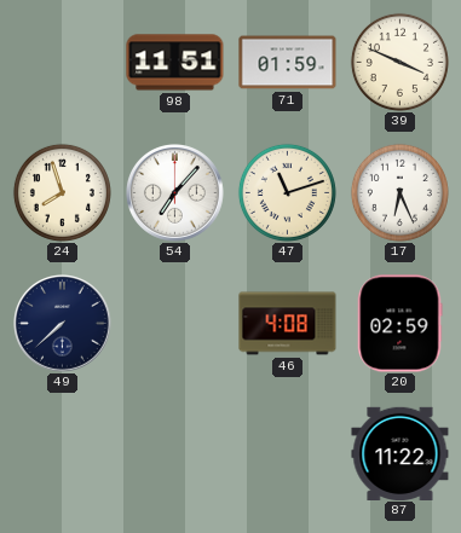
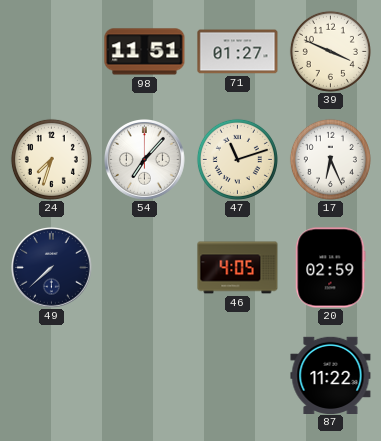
71: 01:59 -> 01:27
24: 7:57 -> 7:33
46: 4:08 -> 4:05
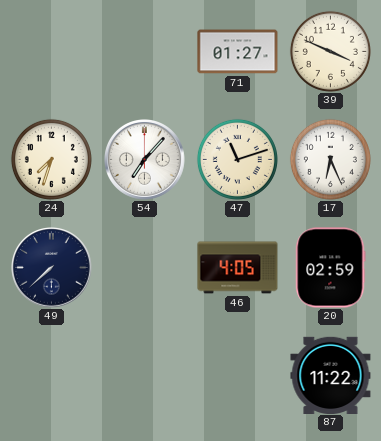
98: 11:51 -> none
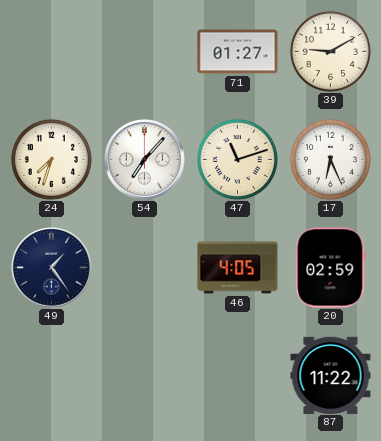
39: 3:49 -> 9:10
49: 7:38 -> 1:24
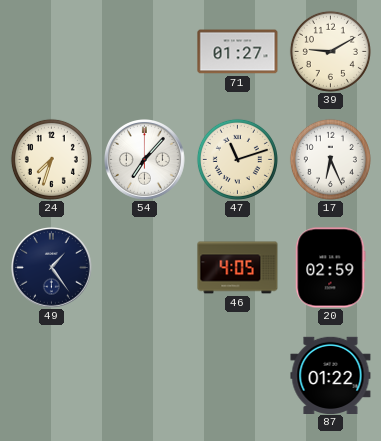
87: 11:22 -> 01:22
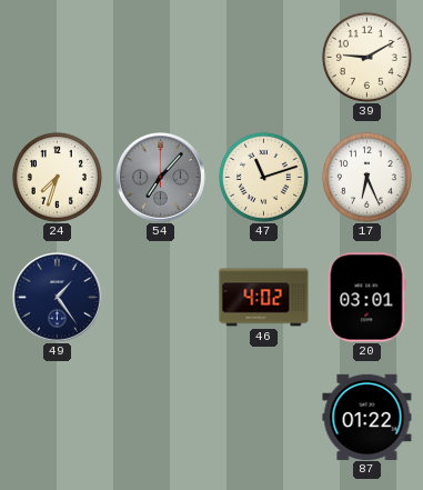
71: 01:27 -> none
54 dial: white -> grey
46: 4:05 -> 4:02
20: 02:59 -> 03:01
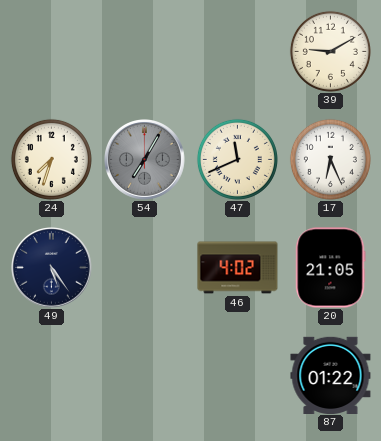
54: 7:07 -> 7:05
47: 11:12 -> 11:41
49: 1:24 -> 5:24
20: 03:01 -> 21:05
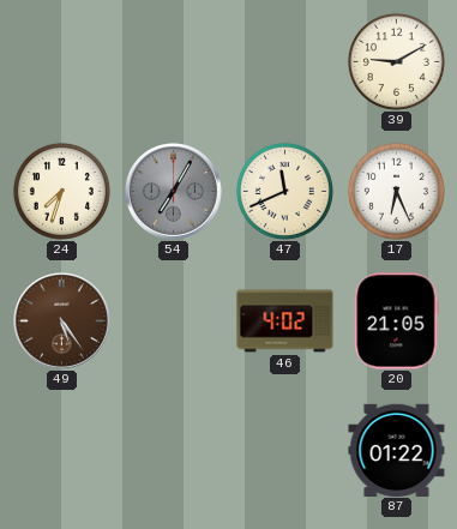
49 dial: navy -> brown
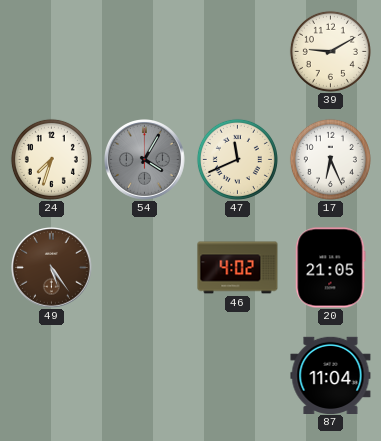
54: 7:05 -> 4:05
87: 01:22 -> 11:04
